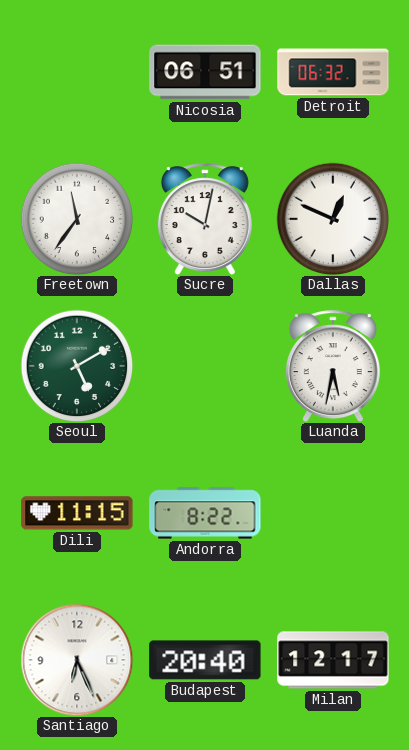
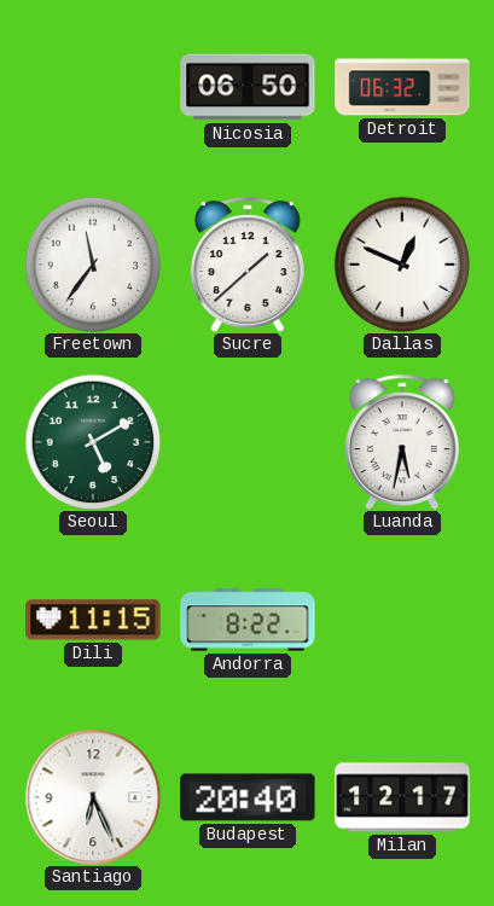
Nicosia: 06:51 -> 06:50
Sucre: 10:02 -> 1:38
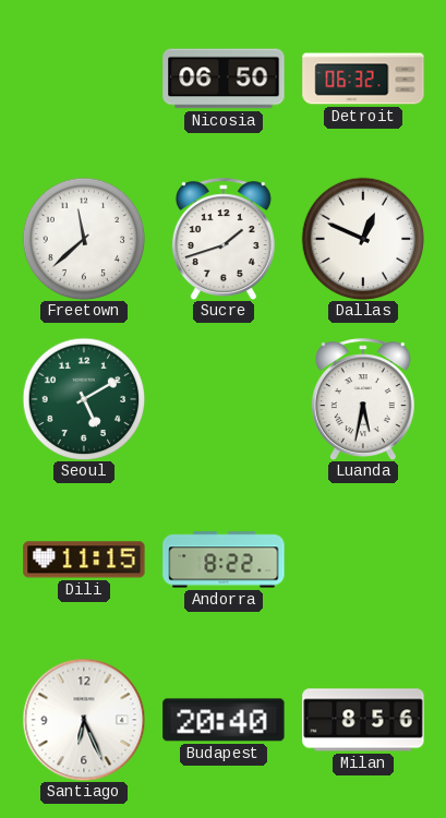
Freetown: 11:36 -> 11:38
Sucre: 1:38 -> 1:42
Milan: 12:17 -> 8:56
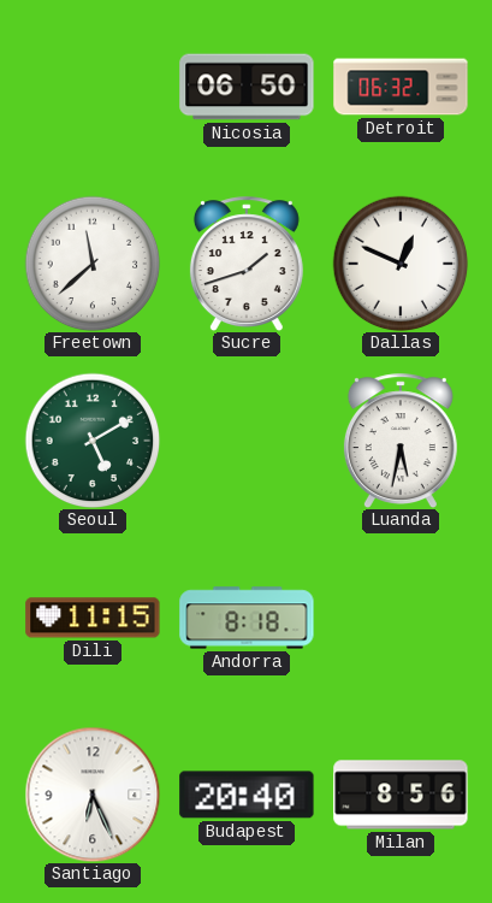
Andorra: 8:22 -> 8:18
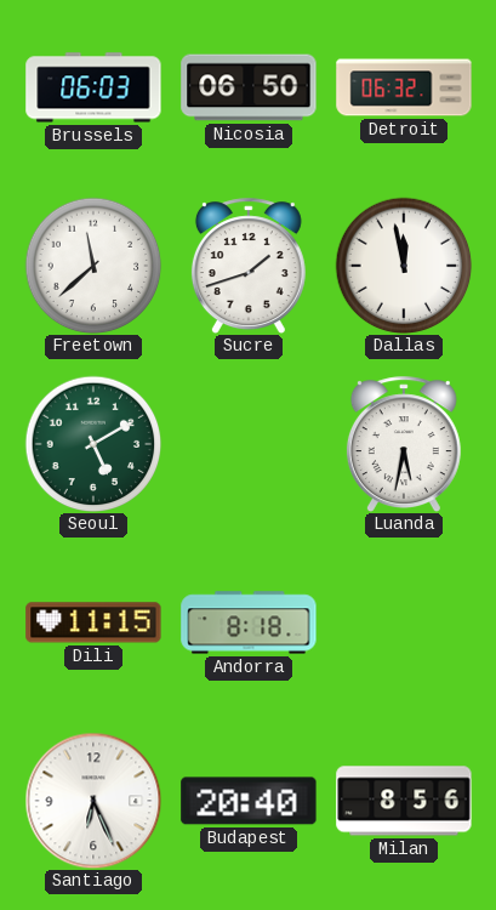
Brussels: none -> 06:03
Dallas: 12:49 -> 11:58
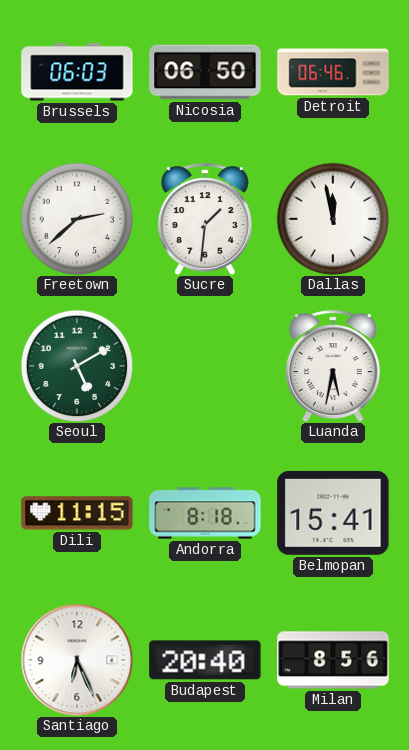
Detroit: 06:32 -> 06:46
Freetown: 11:38 -> 2:38
Sucre: 1:42 -> 1:31
Belmopan: none -> 15:41
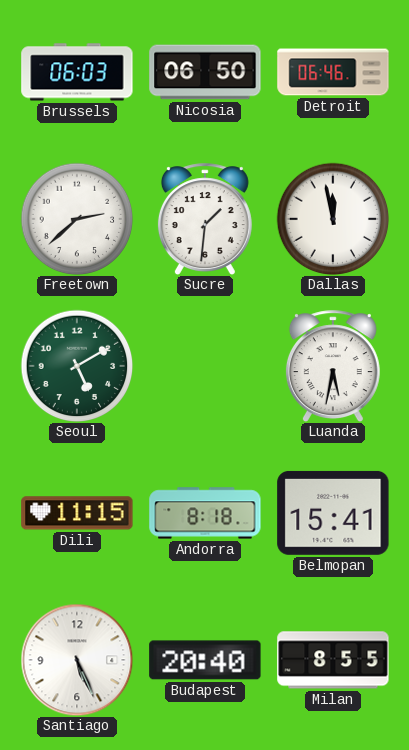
Santiago: 6:26 -> 5:26
Milan: 8:56 -> 8:55
